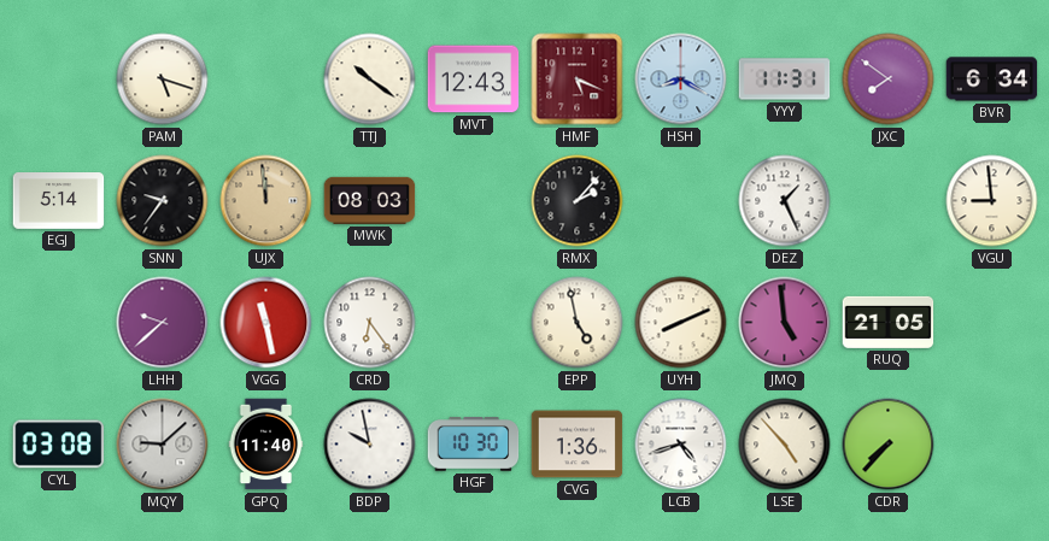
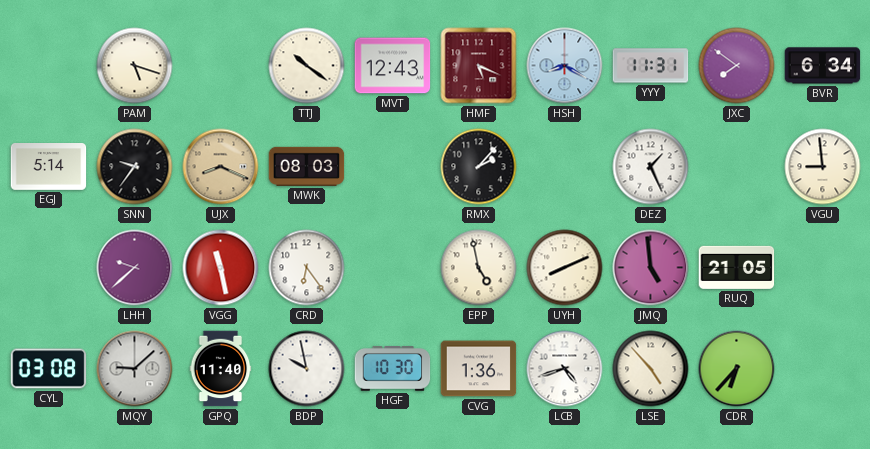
UJX: 11:59 -> 8:19
CDR: 7:37 -> 6:37
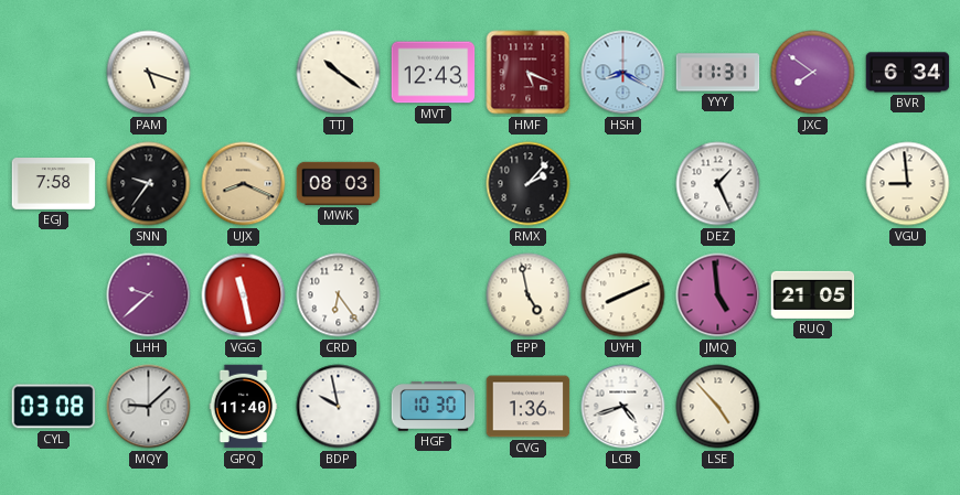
EGJ: 5:14 -> 7:58
CDR: 6:37 -> none
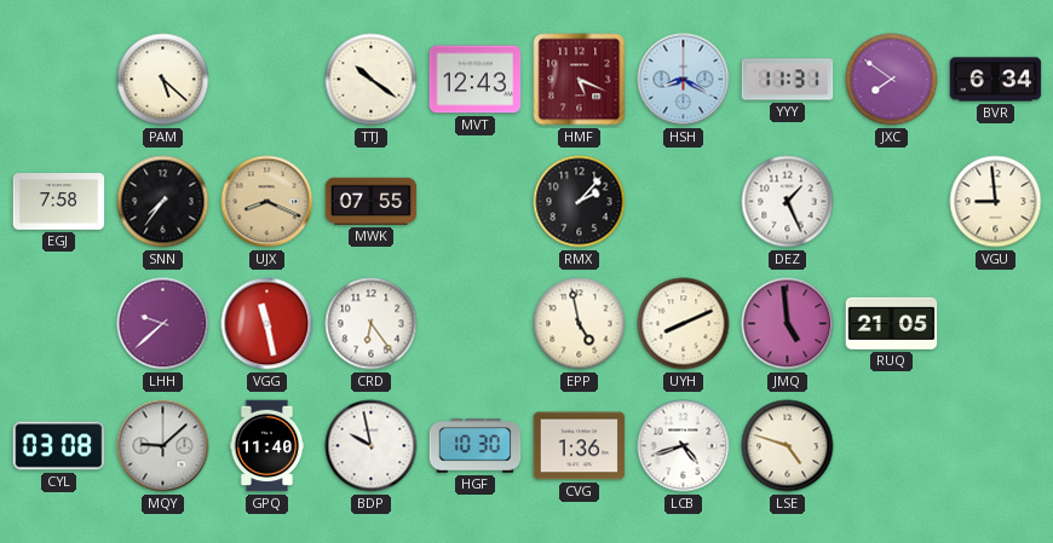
PAM: 5:18 -> 5:22
SNN: 9:36 -> 7:36
MWK: 08:03 -> 07:55
LSE: 4:53 -> 4:48
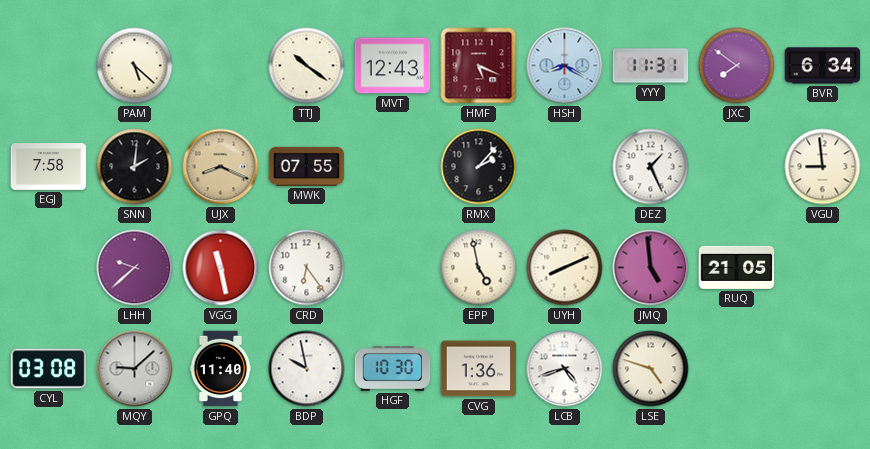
SNN: 7:36 -> 2:01
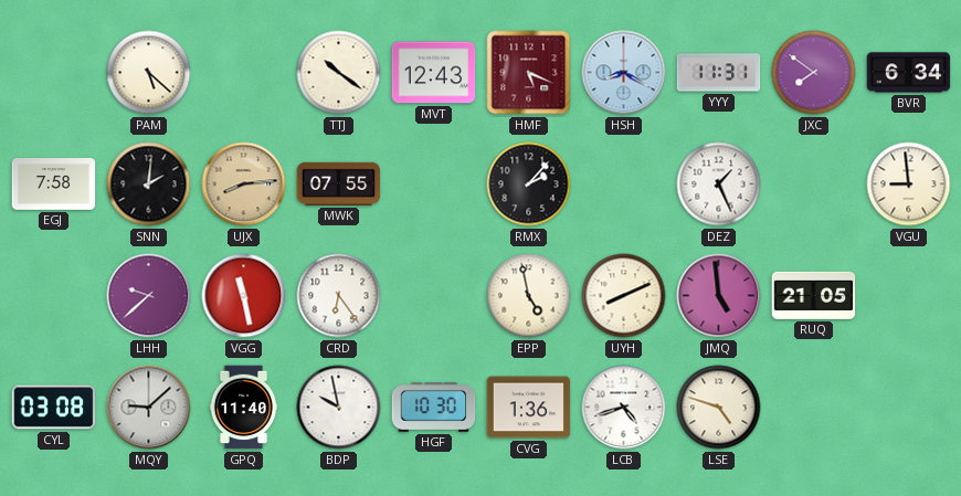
UJX: 8:19 -> 8:14
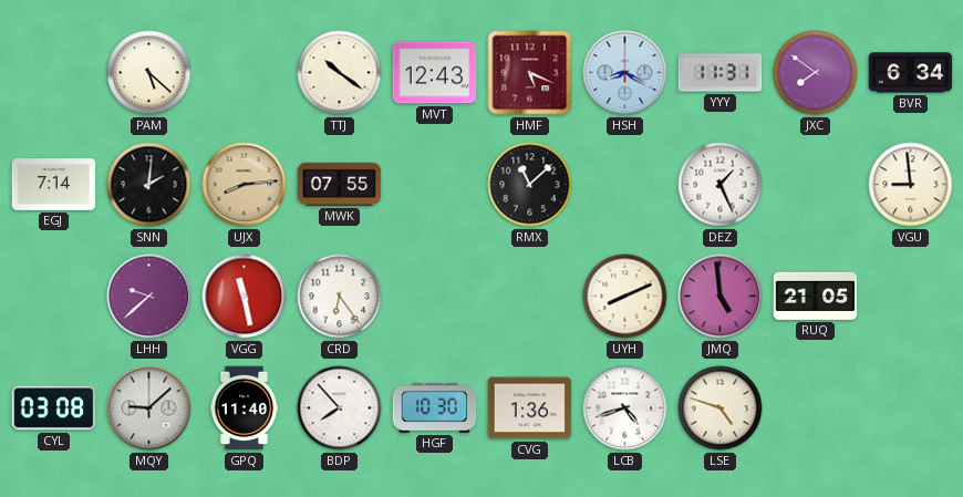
EGJ: 7:58 -> 7:14
RMX: 2:07 -> 11:08
EPP: 4:58 -> none
BDP: 9:58 -> 7:53
